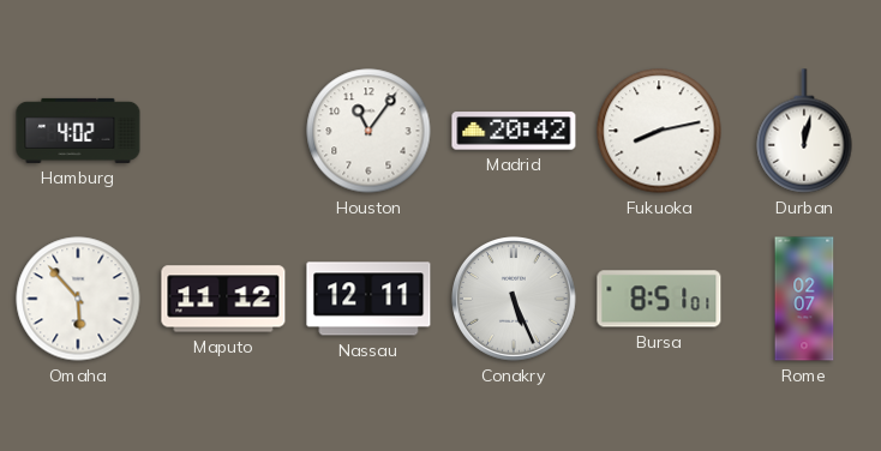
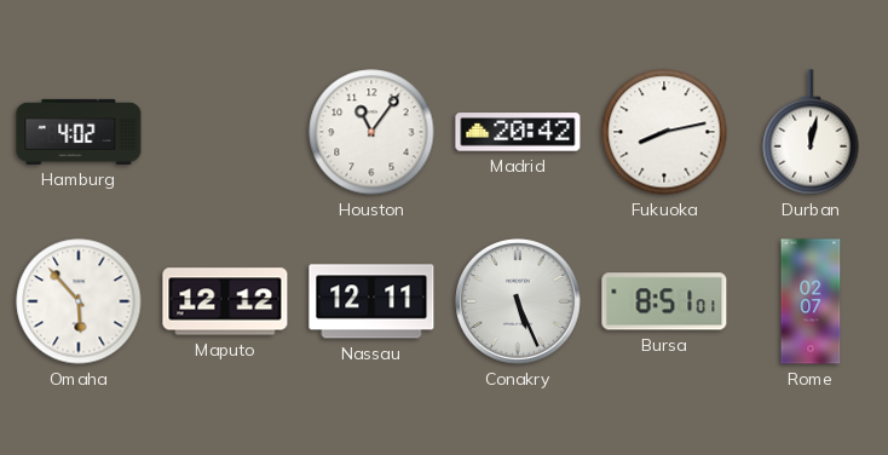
Maputo: 11:12 -> 12:12
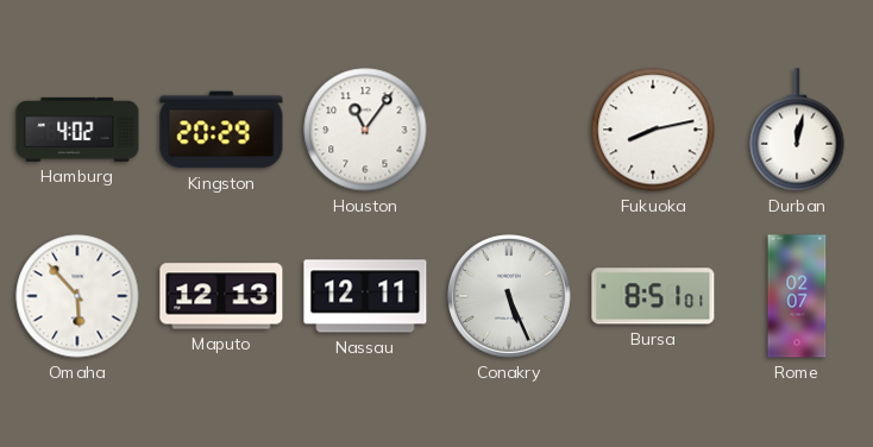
Kingston: none -> 20:29
Madrid: 20:42 -> none
Maputo: 12:12 -> 12:13
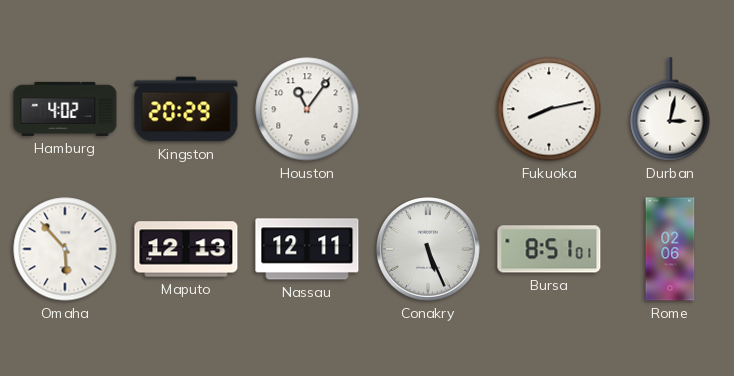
Durban: 12:02 -> 3:02
Rome: 02:07 -> 02:06
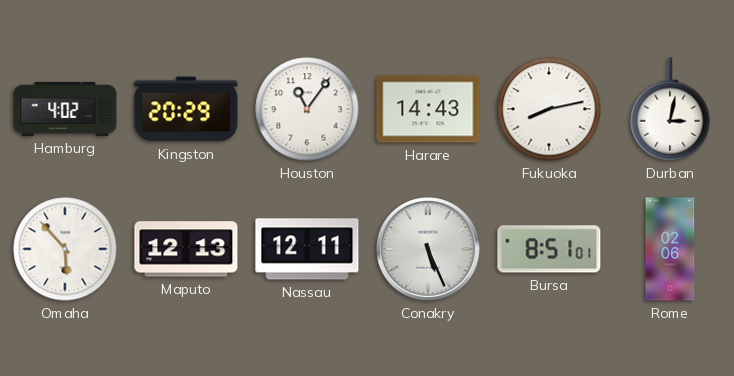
Harare: none -> 14:43
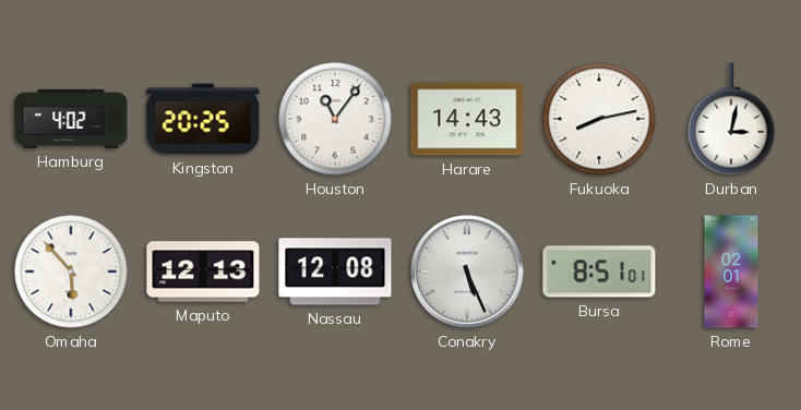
Kingston: 20:29 -> 20:25
Nassau: 12:11 -> 12:08
Rome: 02:06 -> 02:01
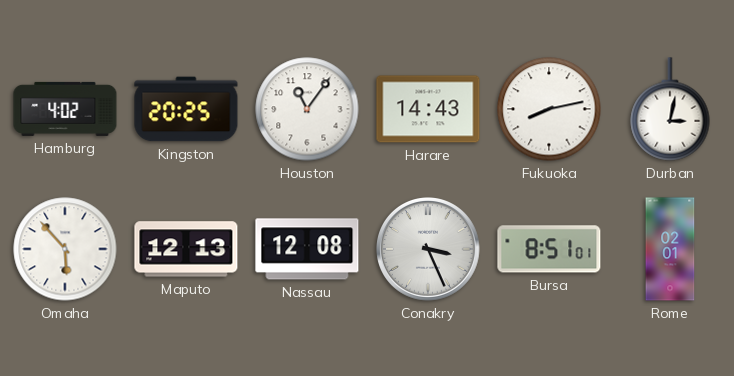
Conakry: 5:26 -> 3:26
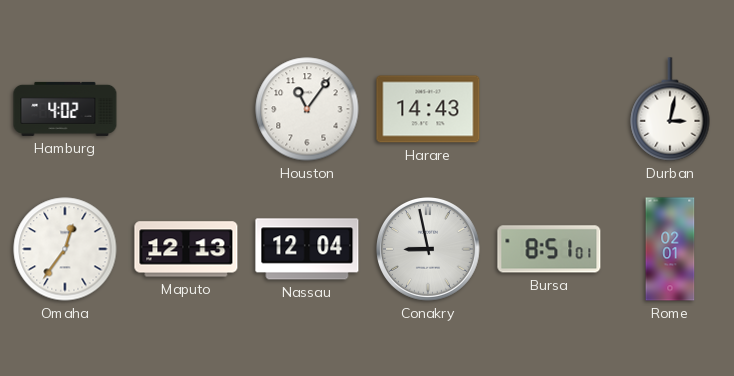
Kingston: 20:25 -> none
Fukuoka: 8:13 -> none
Omaha: 5:53 -> 12:36
Nassau: 12:08 -> 12:04
Conakry: 3:26 -> 8:58
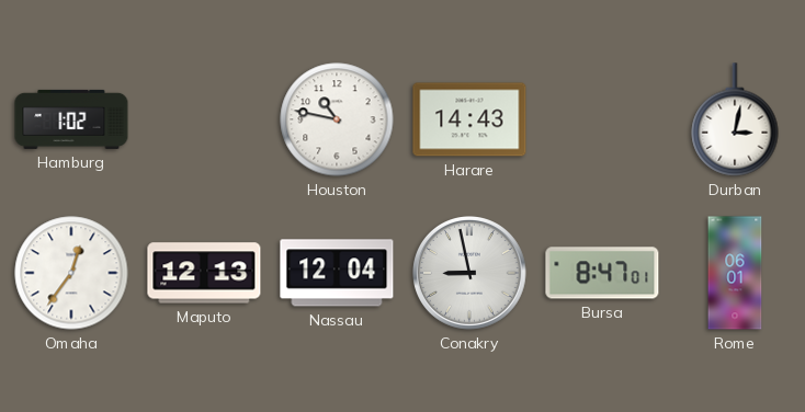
Hamburg: 4:02 -> 1:02
Houston: 11:06 -> 10:47
Bursa: 8:51 -> 8:47
Rome: 02:01 -> 06:01
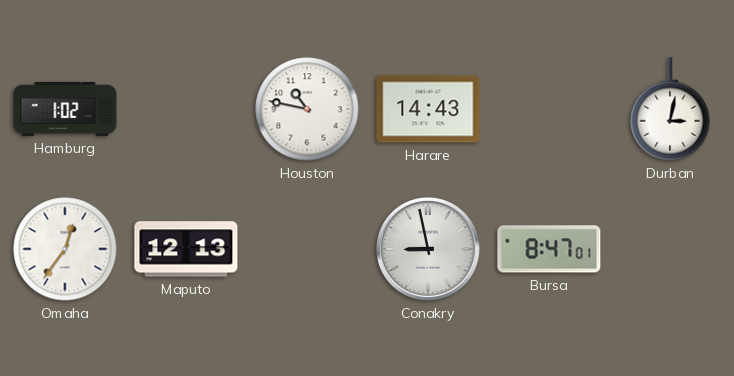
Nassau: 12:04 -> none
Rome: 06:01 -> none
